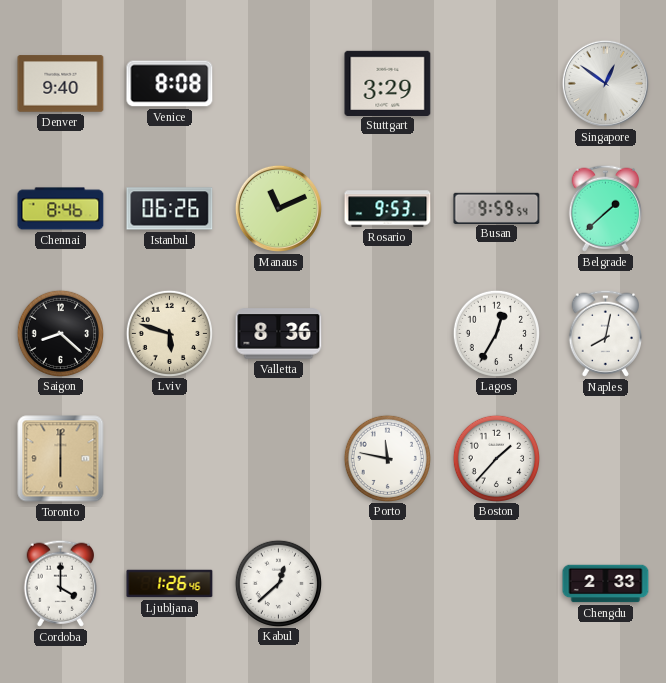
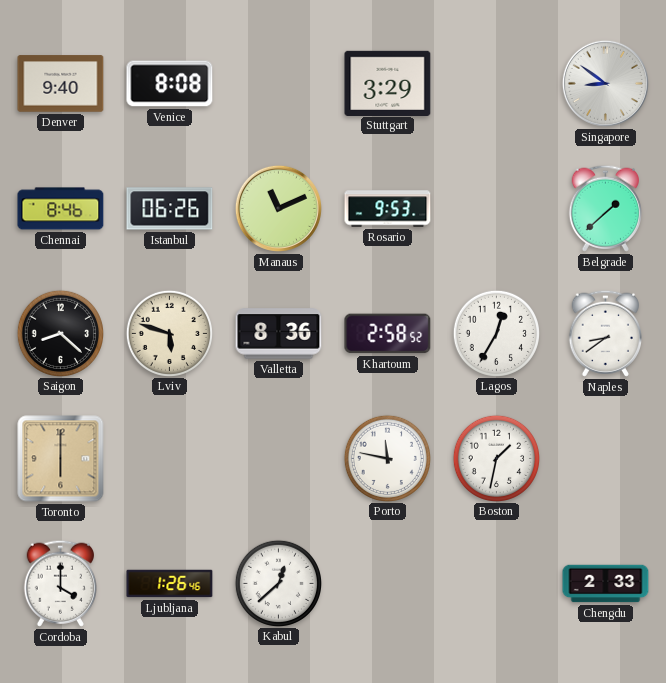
Singapore: 12:51 -> 8:51
Busan: 9:59 -> none
Khartoum: none -> 2:58
Naples: 8:02 -> 8:39
Boston: 1:37 -> 1:32
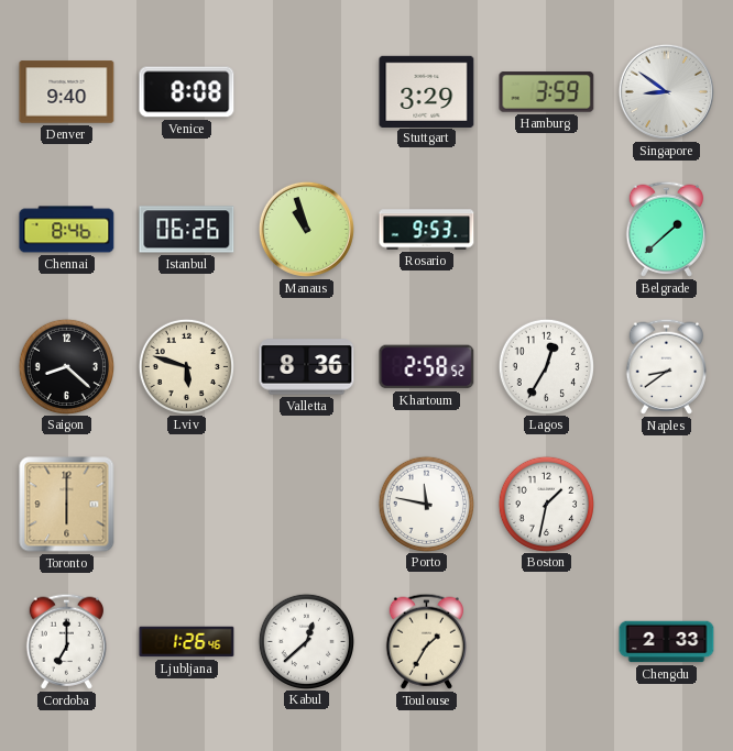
Hamburg: none -> 3:59
Manaus: 11:11 -> 10:57
Cordoba: 4:00 -> 7:00
Toulouse: none -> 1:35
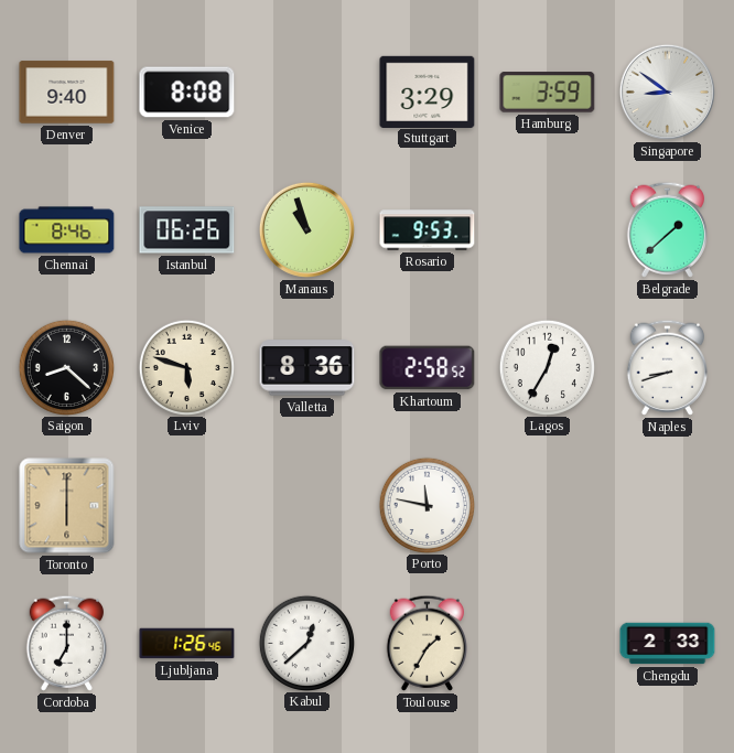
Naples: 8:39 -> 8:42
Boston: 1:32 -> none
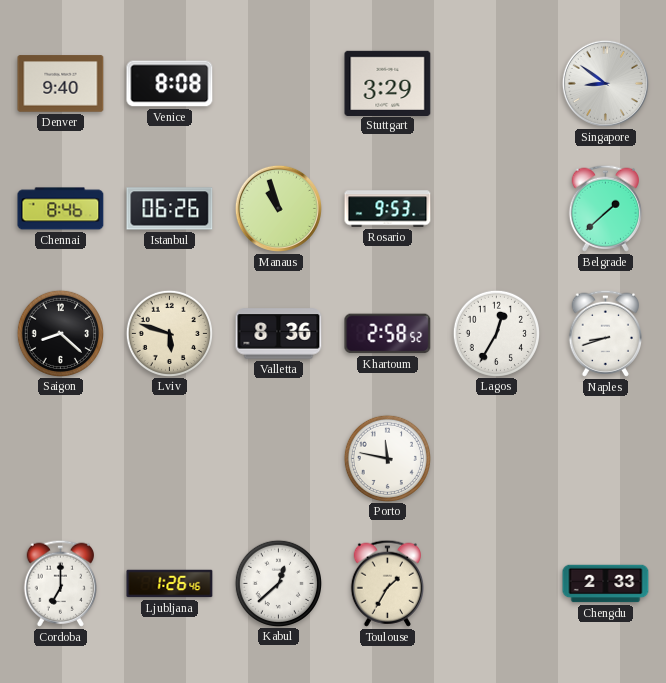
Hamburg: 3:59 -> none
Toronto: 6:00 -> none
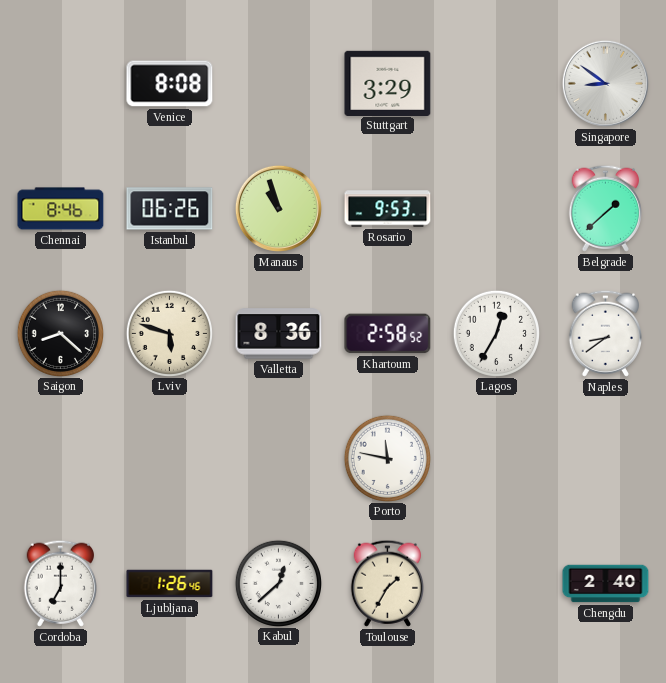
Denver: 9:40 -> none
Naples: 8:42 -> 8:39
Chengdu: 2:33 -> 2:40
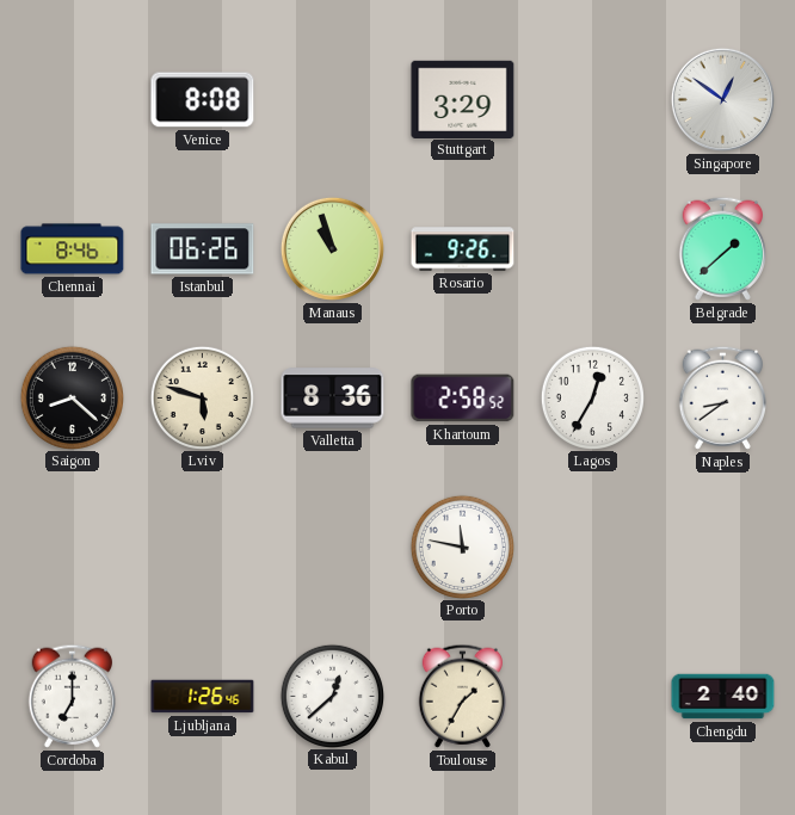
Singapore: 8:51 -> 12:51
Rosario: 9:53 -> 9:26
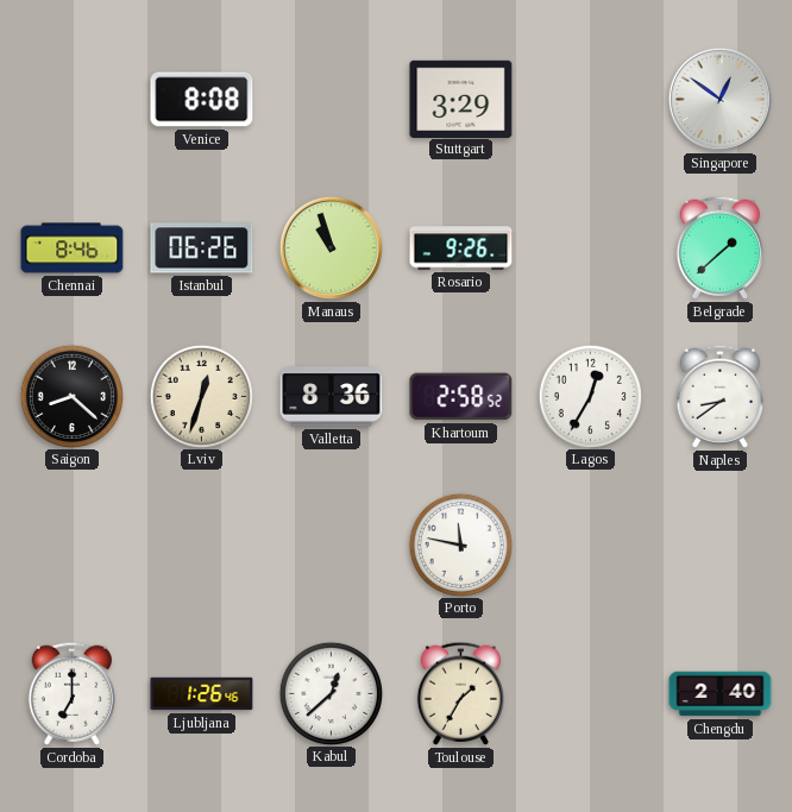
Lviv: 5:48 -> 12:33
